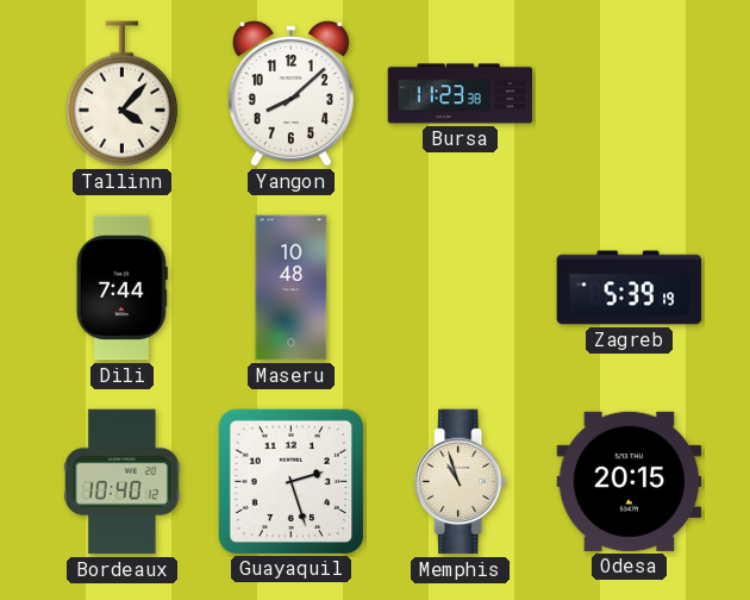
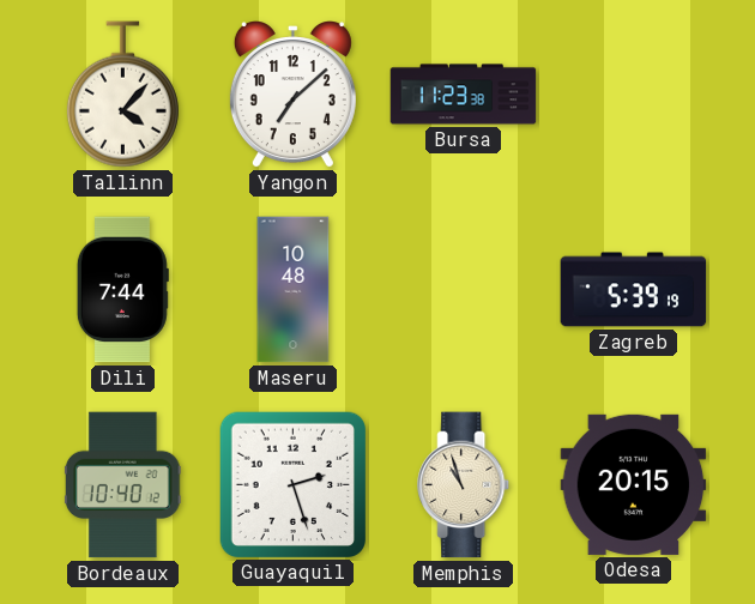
Yangon: 8:08 -> 7:08
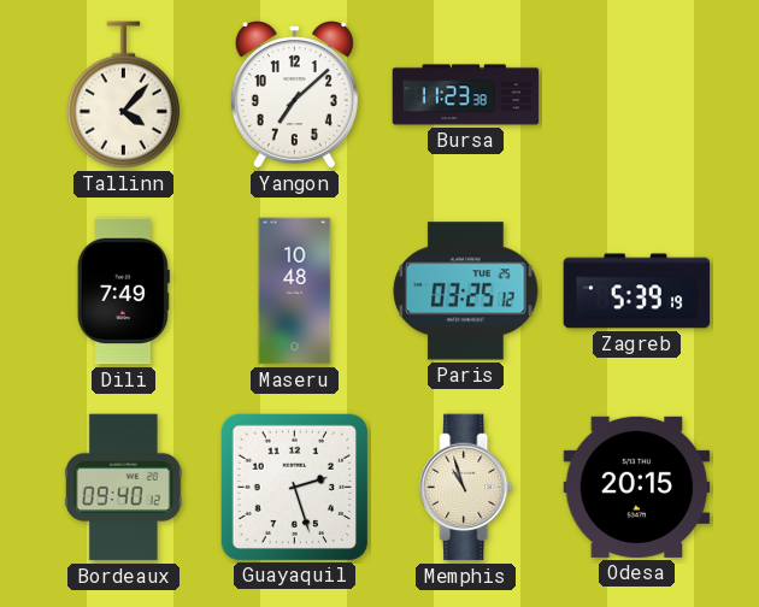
Dili: 7:44 -> 7:49
Paris: none -> 03:25
Bordeaux: 10:40 -> 09:40
